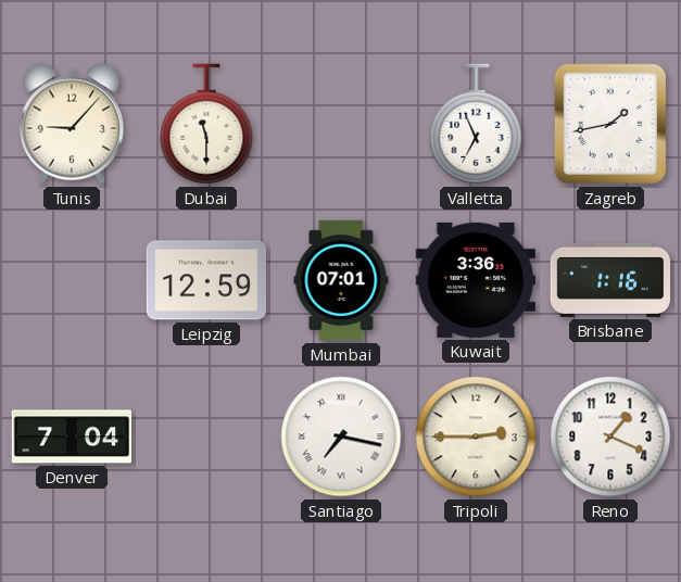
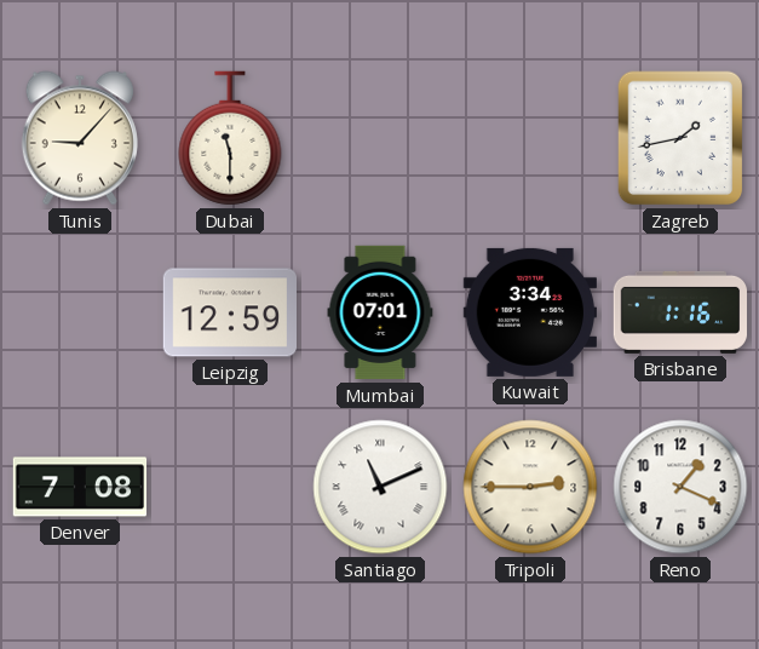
Valletta: 6:56 -> none
Kuwait: 3:36 -> 3:34
Denver: 7:04 -> 7:08
Santiago: 7:17 -> 11:11
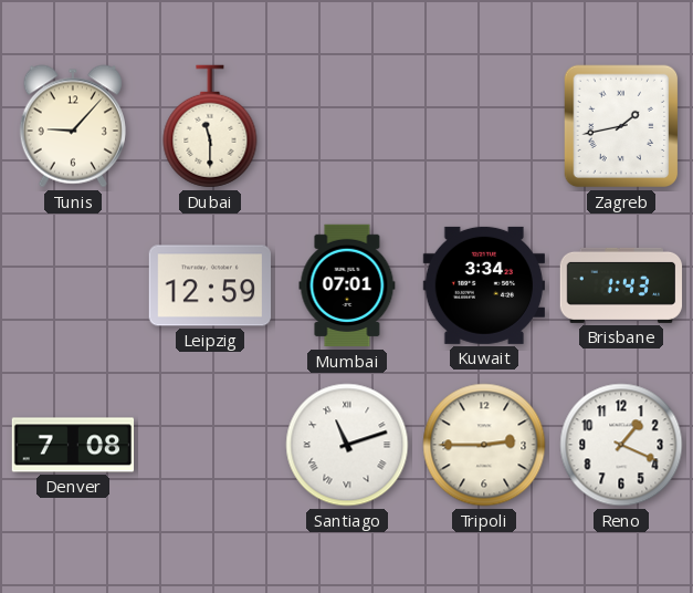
Brisbane: 1:16 -> 1:43
Santiago: 11:11 -> 11:12
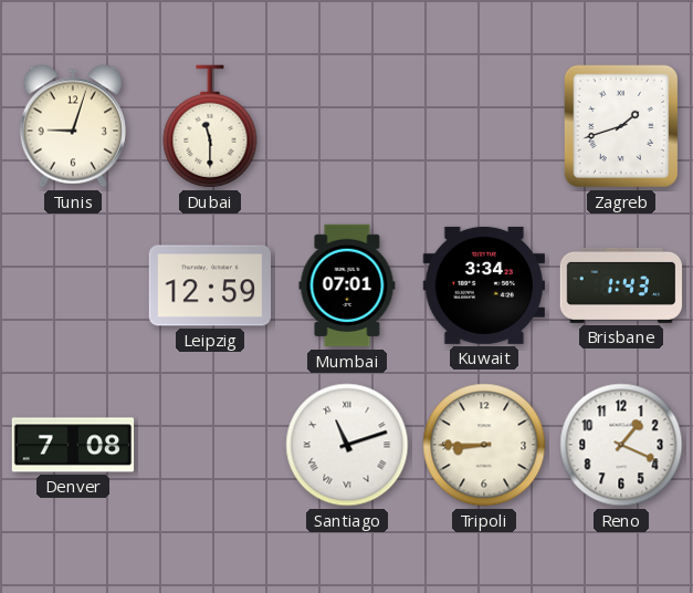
Tunis: 9:07 -> 9:03
Zagreb: 1:43 -> 1:42
Tripoli: 2:45 -> 8:45
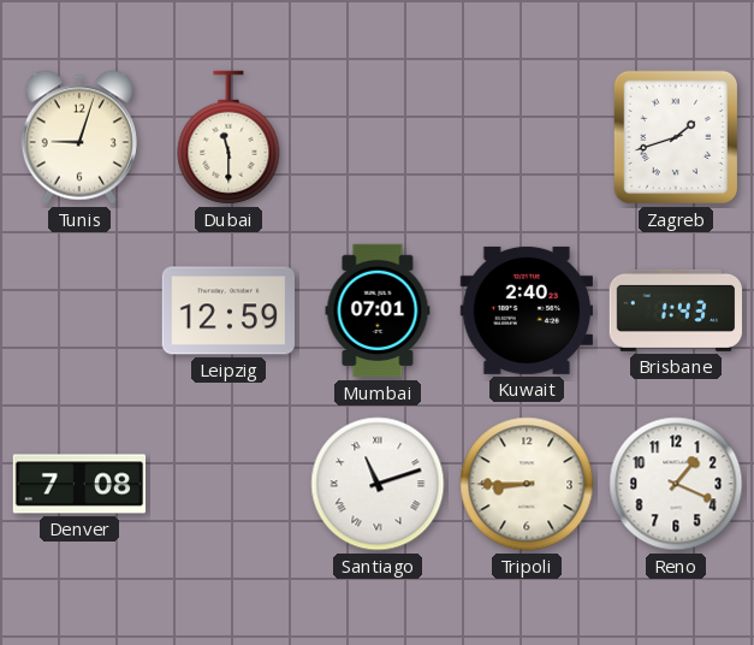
Kuwait: 3:34 -> 2:40
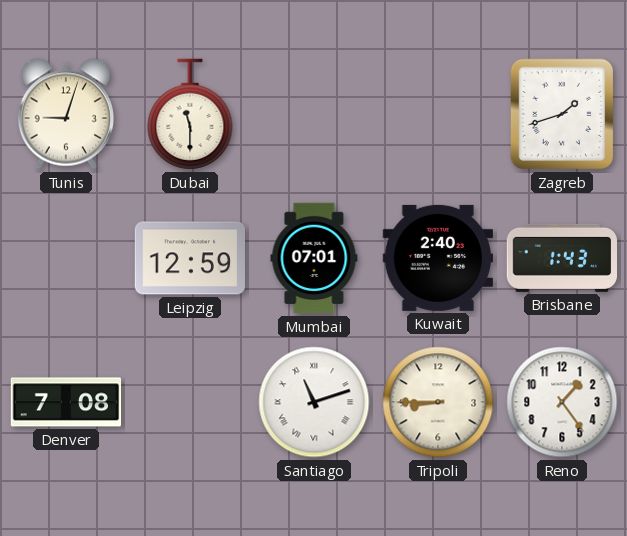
Reno: 1:19 -> 1:24
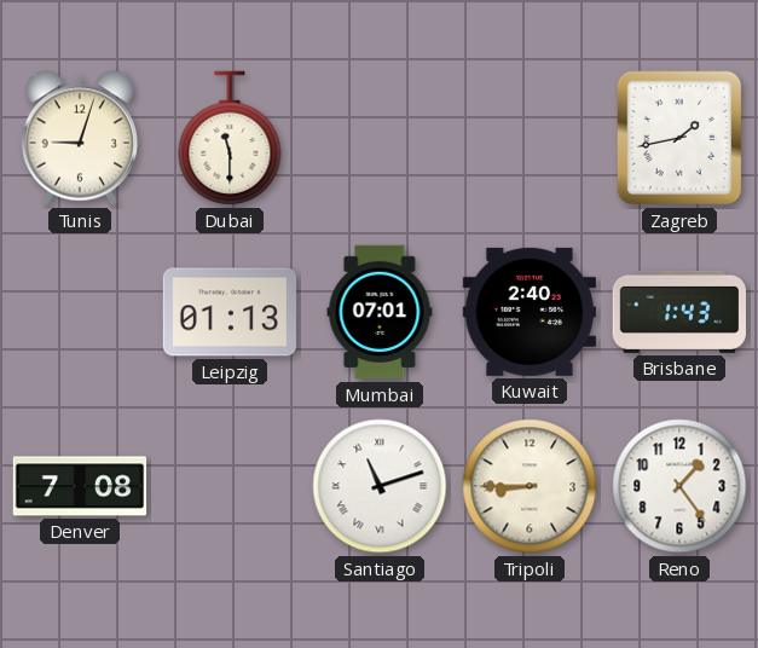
Zagreb: 1:42 -> 1:43
Leipzig: 12:59 -> 01:13
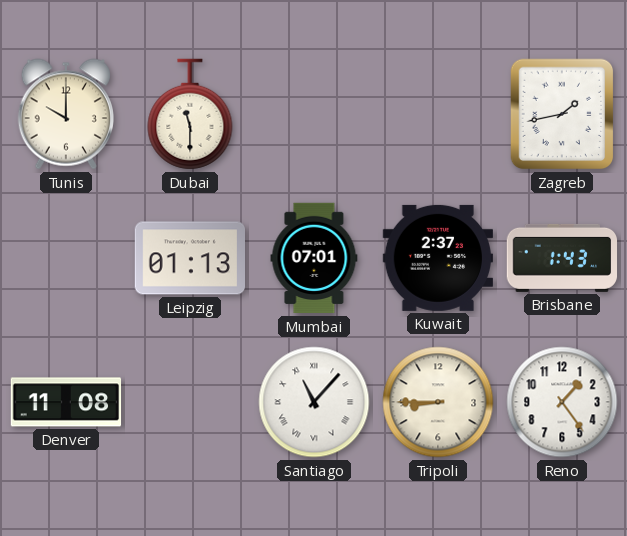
Tunis: 9:03 -> 10:00
Kuwait: 2:40 -> 2:37
Denver: 7:08 -> 11:08
Santiago: 11:12 -> 11:07
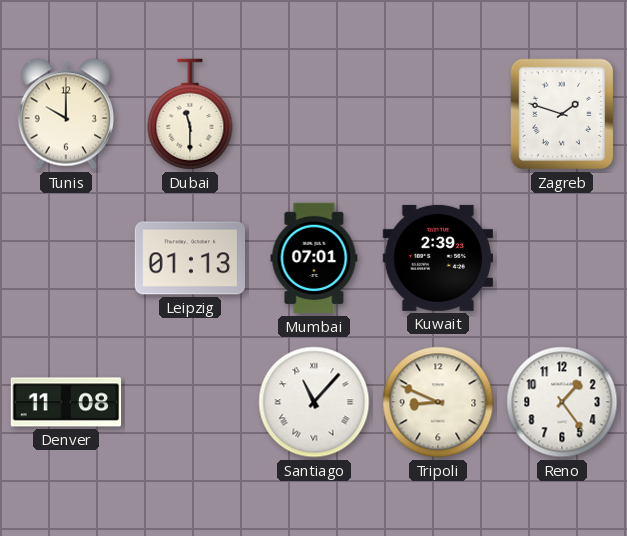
Zagreb: 1:43 -> 1:48
Kuwait: 2:37 -> 2:39
Brisbane: 1:43 -> none
Tripoli: 8:45 -> 8:49
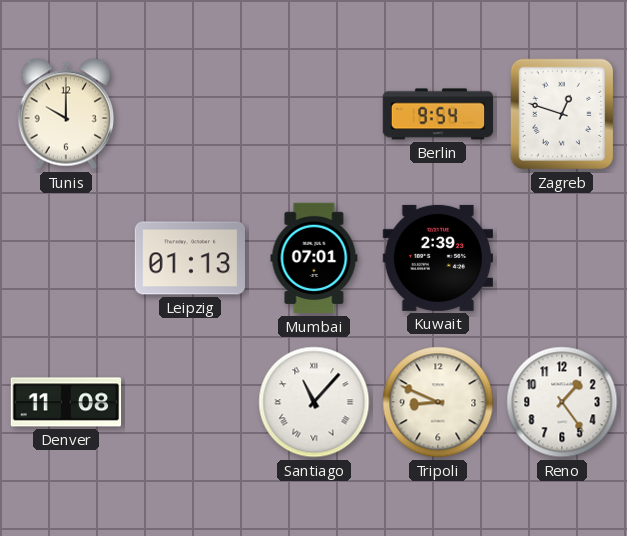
Dubai: 11:30 -> none
Berlin: none -> 9:54
Zagreb: 1:48 -> 12:48
